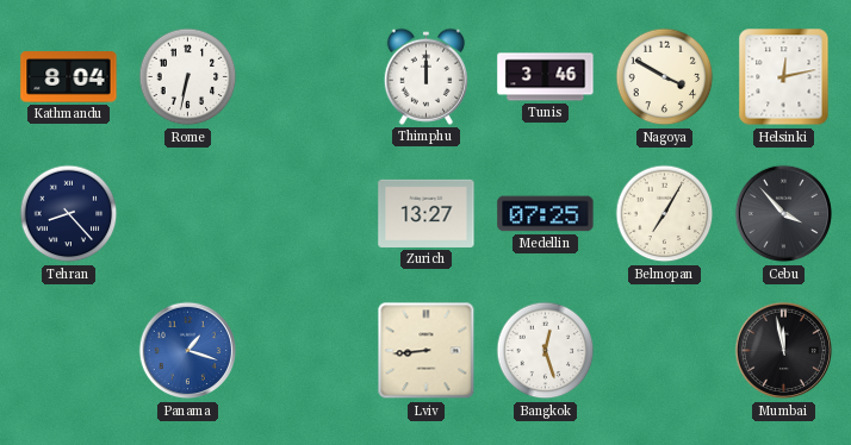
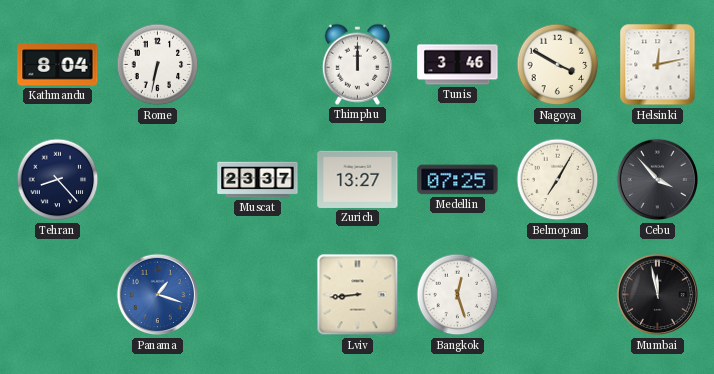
Muscat: none -> 23:37
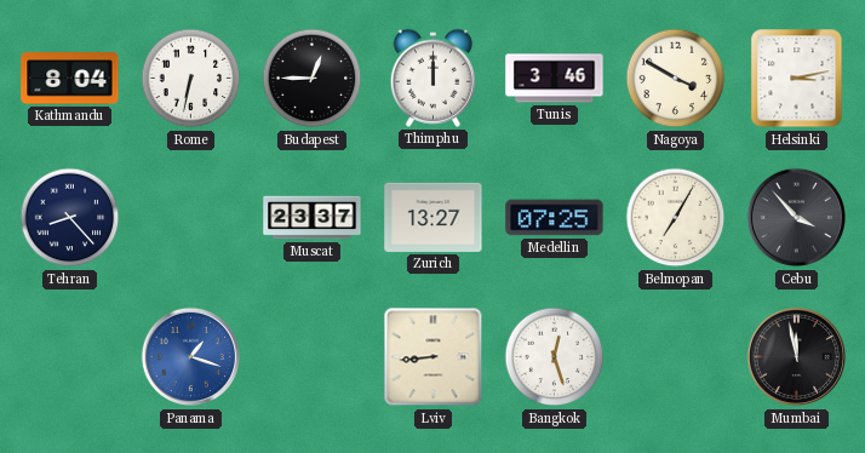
Budapest: none -> 12:45
Helsinki: 12:13 -> 3:13
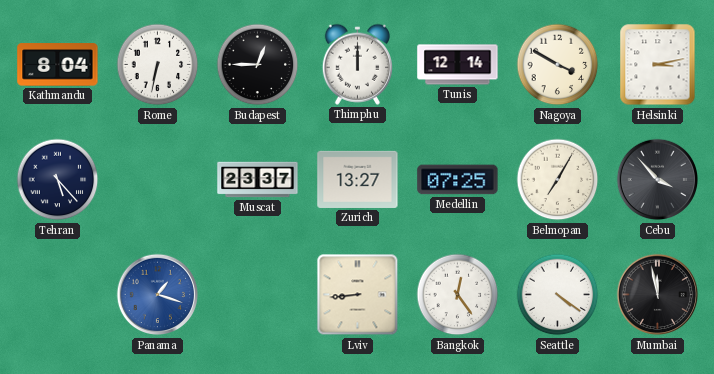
Tunis: 3:46 -> 12:14
Tehran: 8:23 -> 5:23
Bangkok: 12:27 -> 12:24
Seattle: none -> 4:21
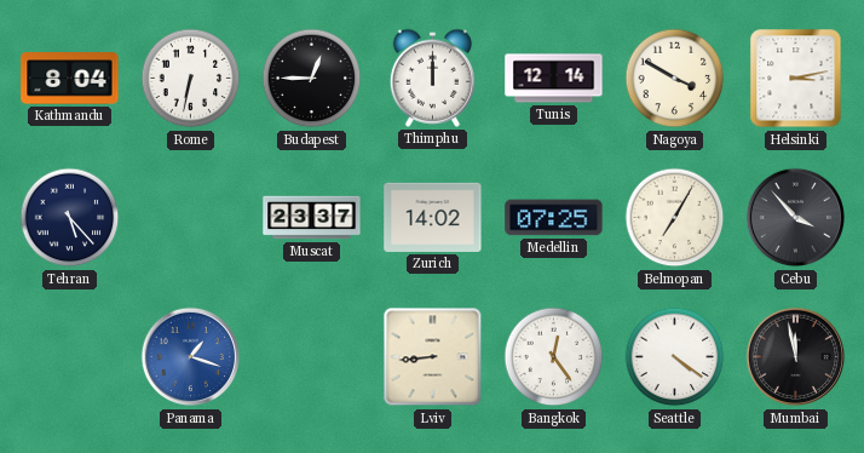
Zurich: 13:27 -> 14:02
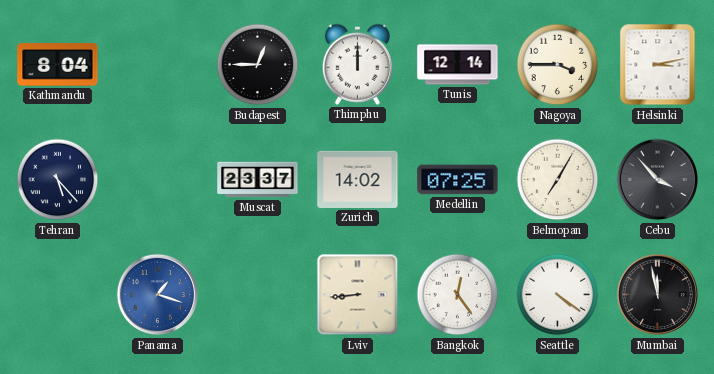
Rome: 6:32 -> none
Nagoya: 3:50 -> 3:45
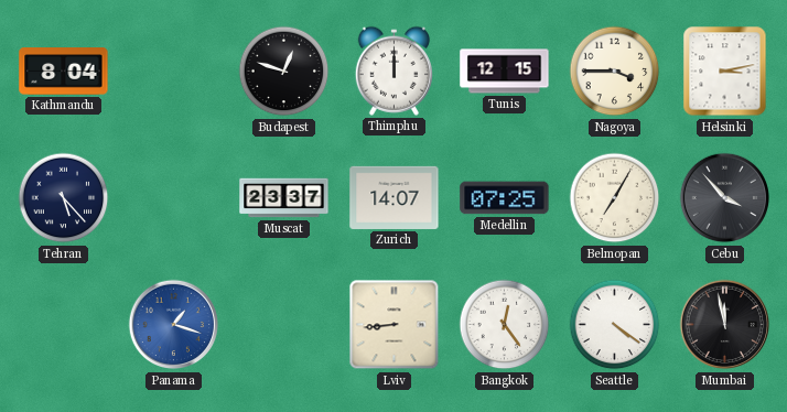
Budapest: 12:45 -> 12:48
Tunis: 12:14 -> 12:15
Zurich: 14:02 -> 14:07
